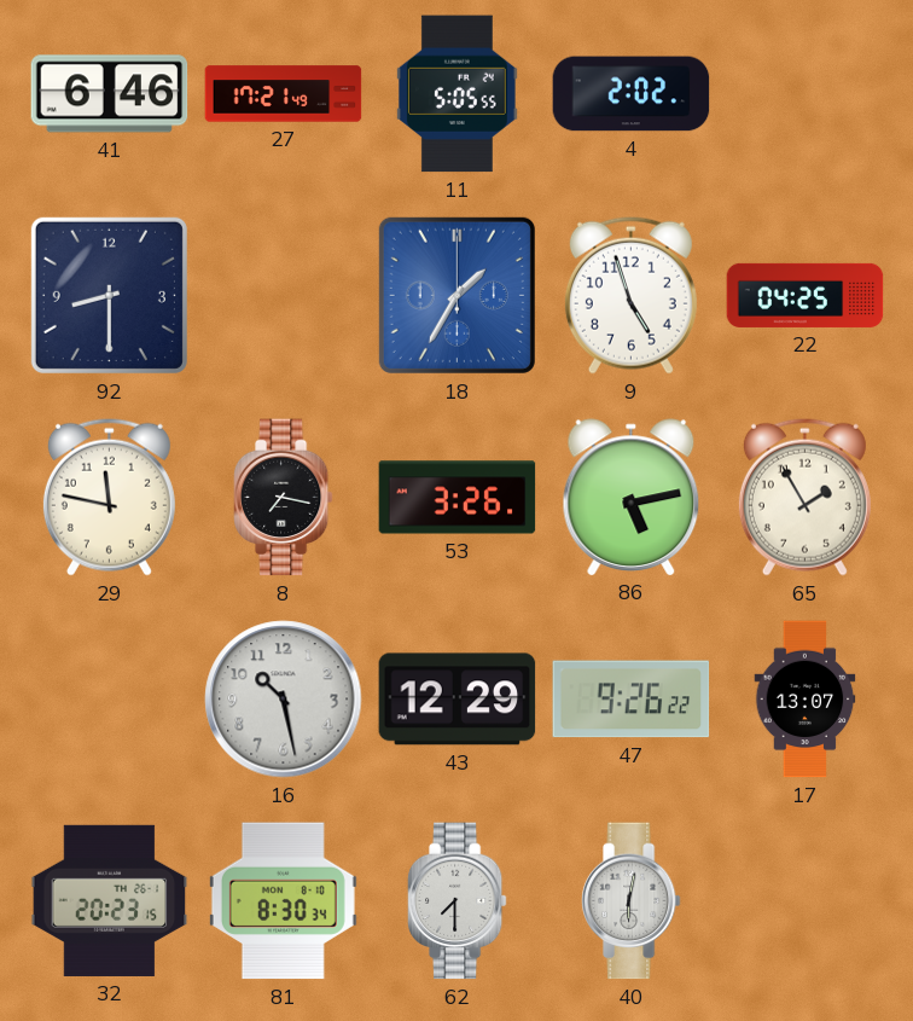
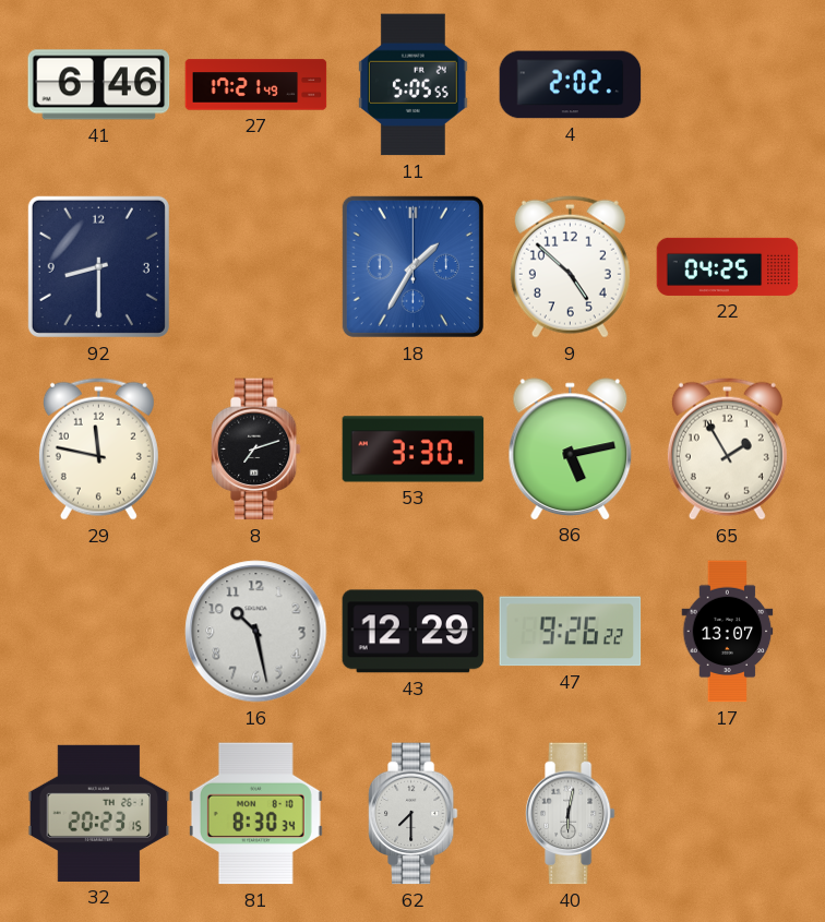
9: 4:57 -> 4:52
8: 7:17 -> 7:12
53: 3:26 -> 3:30
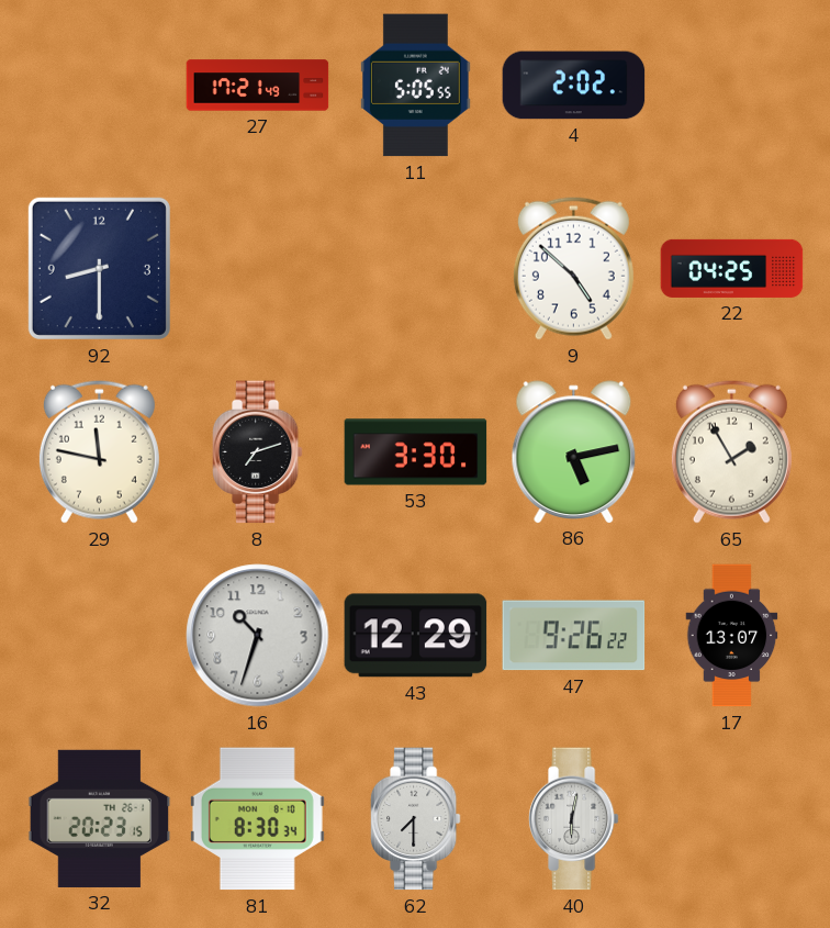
41: 6:46 -> none
18: 1:35 -> none
16: 10:28 -> 10:33
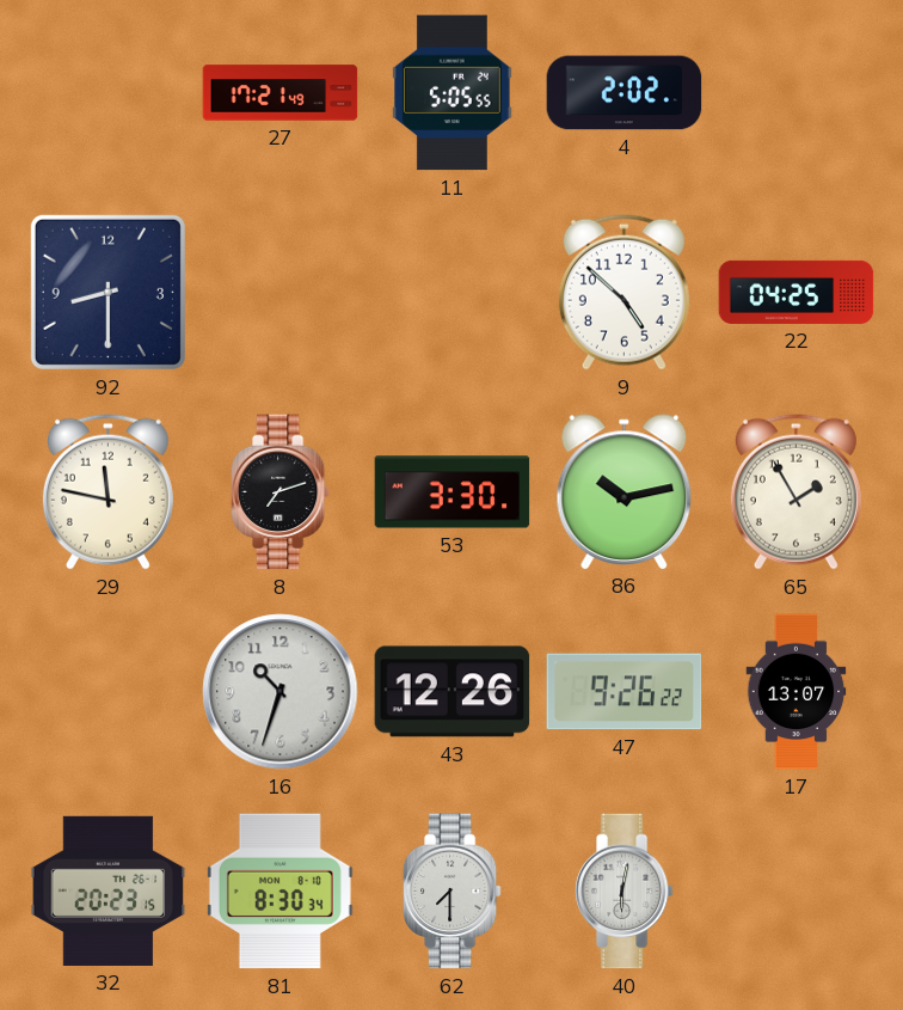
86: 5:13 -> 10:13
43: 12:29 -> 12:26
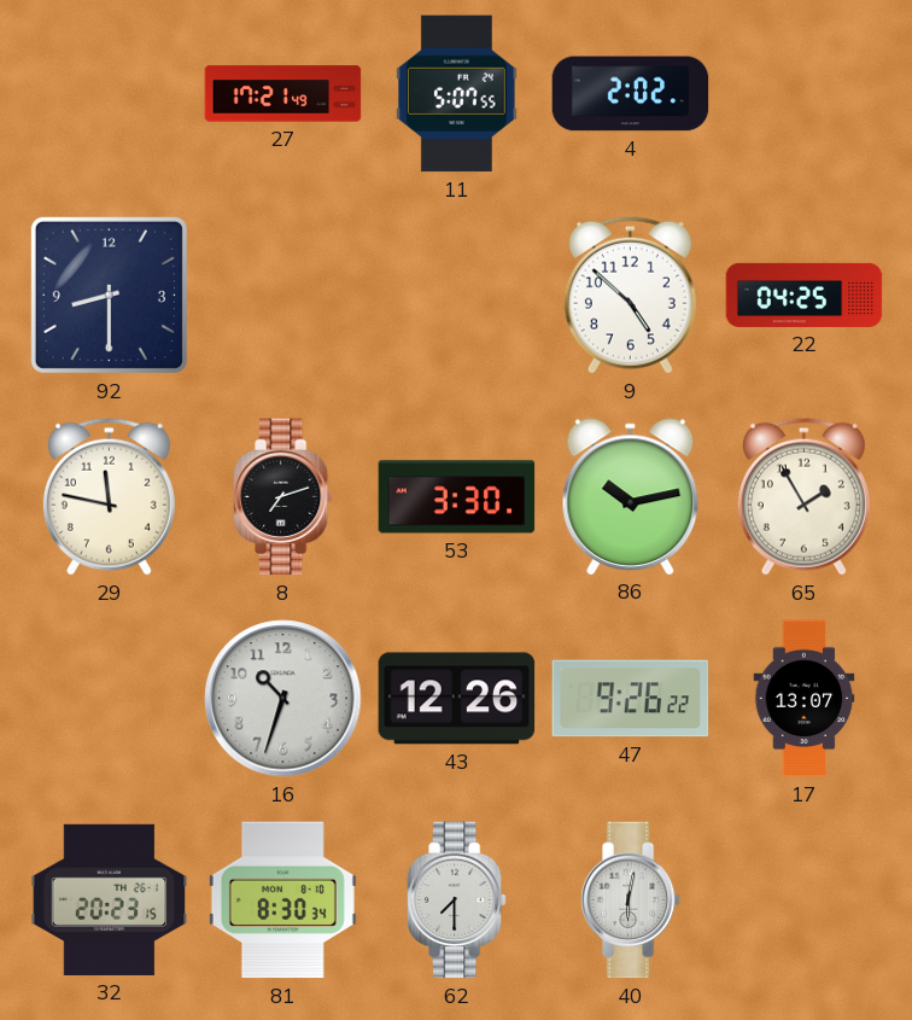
11: 5:05 -> 5:07
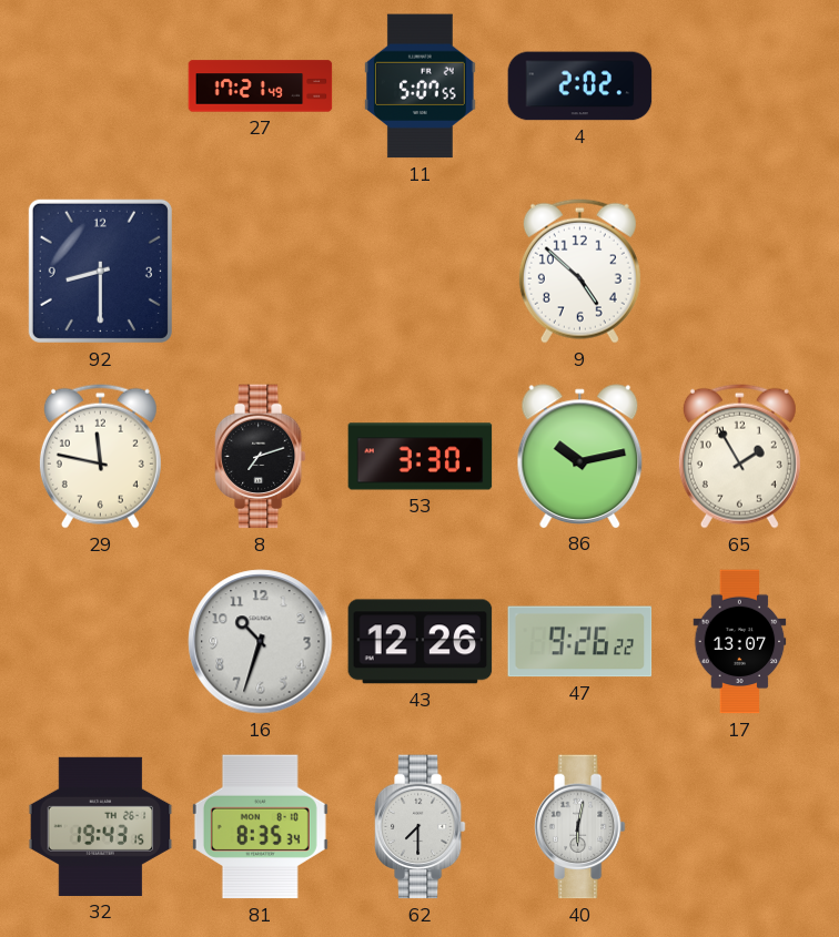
22: 04:25 -> none
32: 20:23 -> 19:43
81: 8:30 -> 8:35
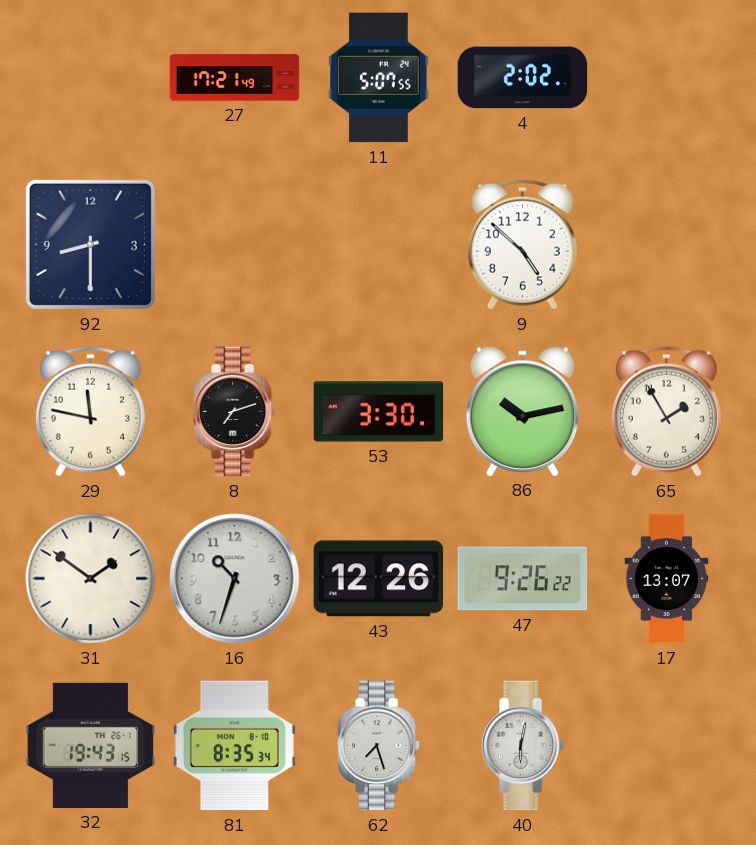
31: none -> 1:51
62: 7:30 -> 7:27
